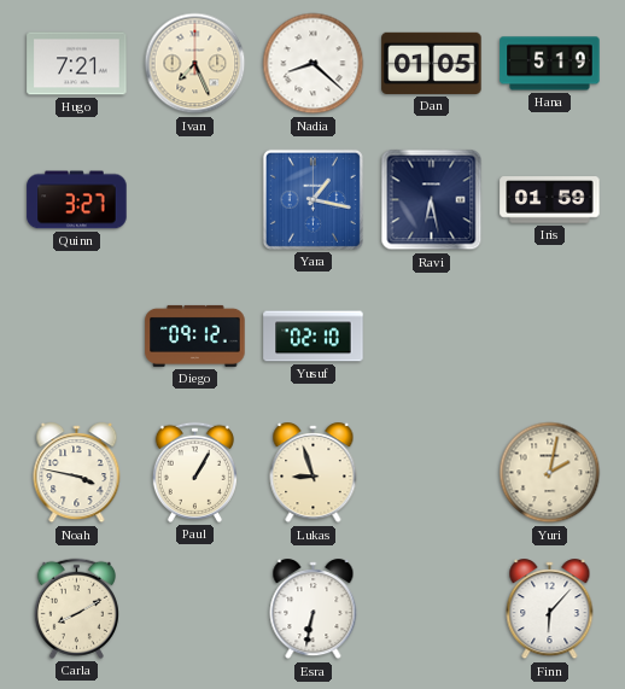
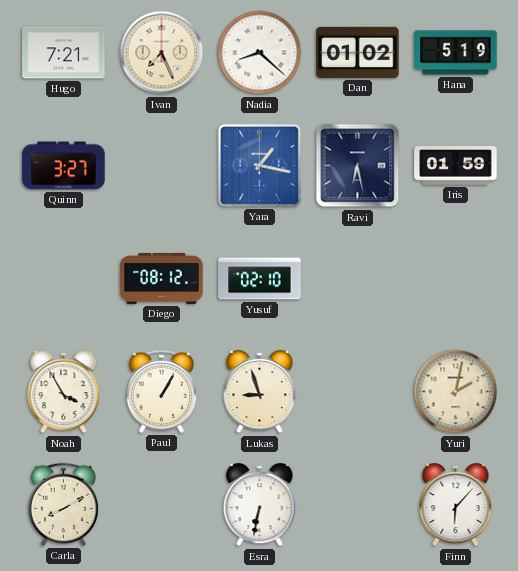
Dan: 01:05 -> 01:02
Diego: 09:12 -> 08:12
Noah: 3:47 -> 3:55
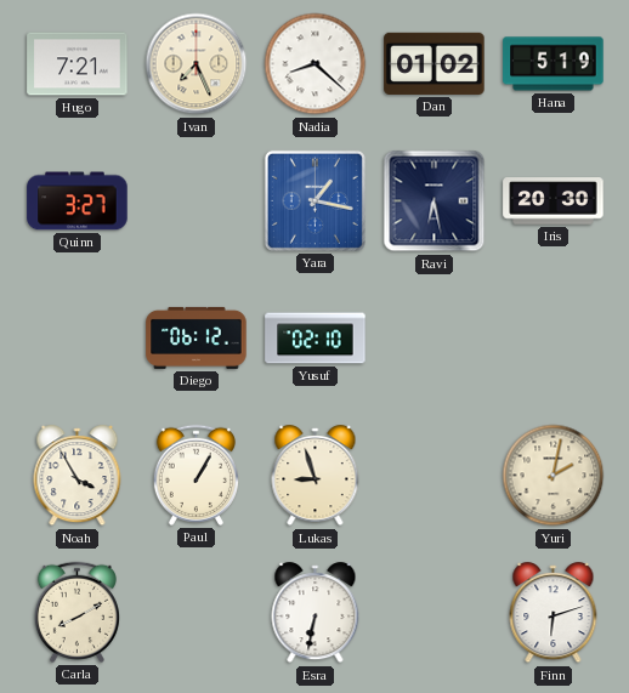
Iris: 01:59 -> 20:30
Diego: 08:12 -> 06:12
Finn: 6:07 -> 6:12
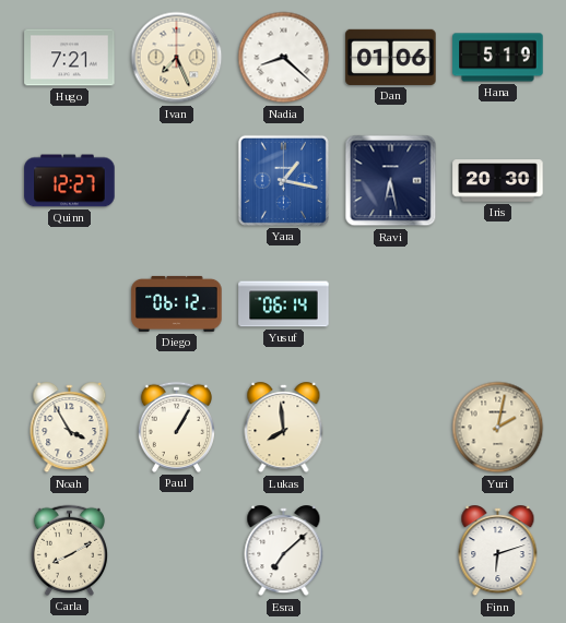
Dan: 01:02 -> 01:06
Quinn: 3:27 -> 12:27
Yusuf: 02:10 -> 06:14
Lukas: 8:57 -> 7:59
Esra: 6:32 -> 7:08
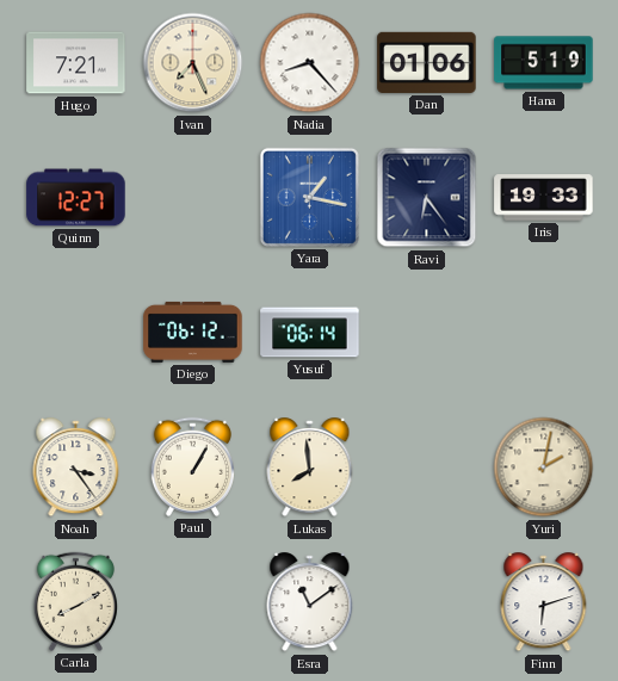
Nadia: 8:22 -> 8:23
Ravi: 6:28 -> 6:24
Iris: 20:30 -> 19:33
Noah: 3:55 -> 3:24
Esra: 7:08 -> 11:09
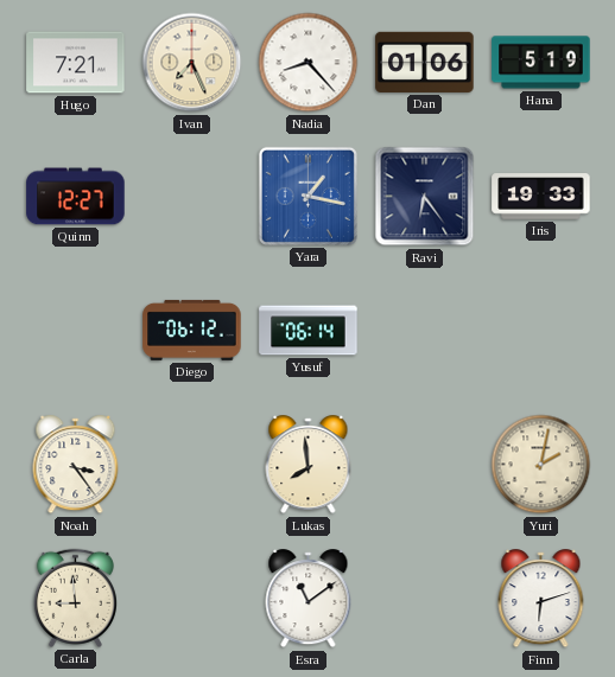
Paul: 1:05 -> none
Carla: 8:10 -> 8:59
